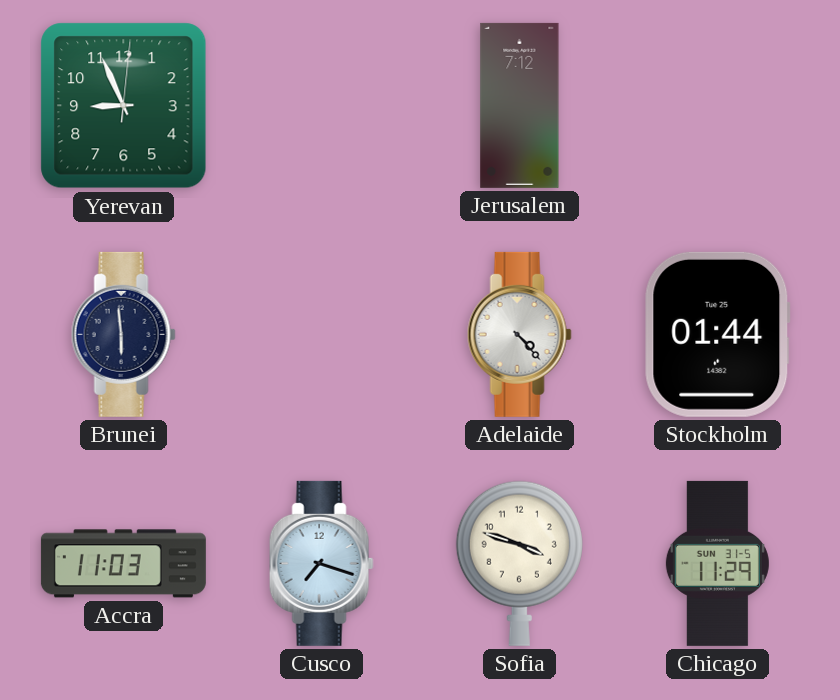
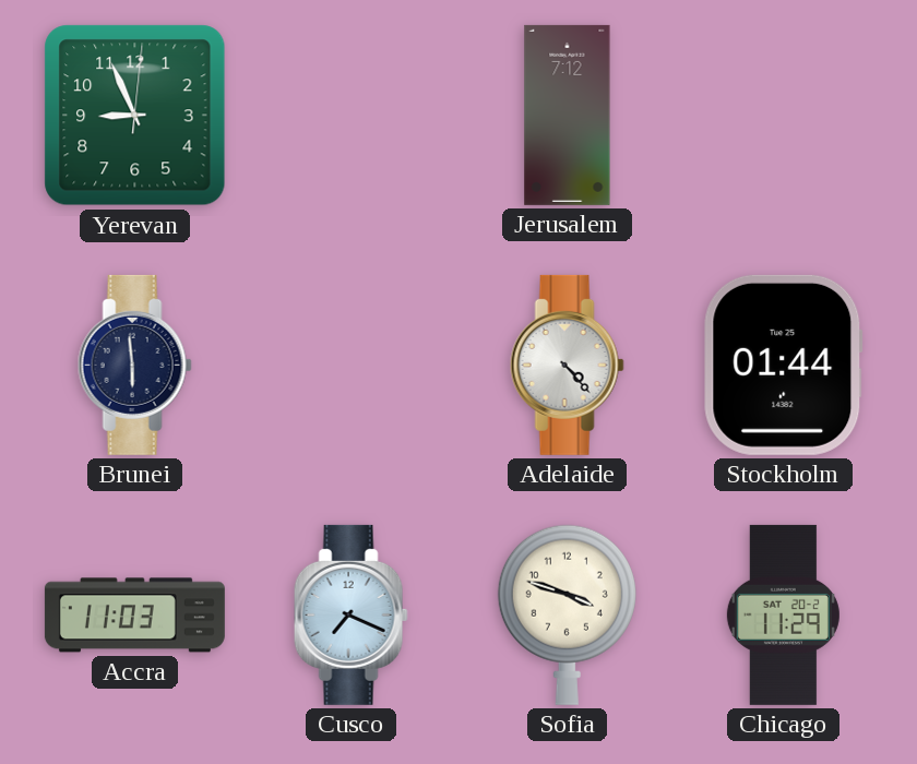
Cusco: 7:18 -> 7:19
Chicago date: SUN 31-5 -> SAT 20-2
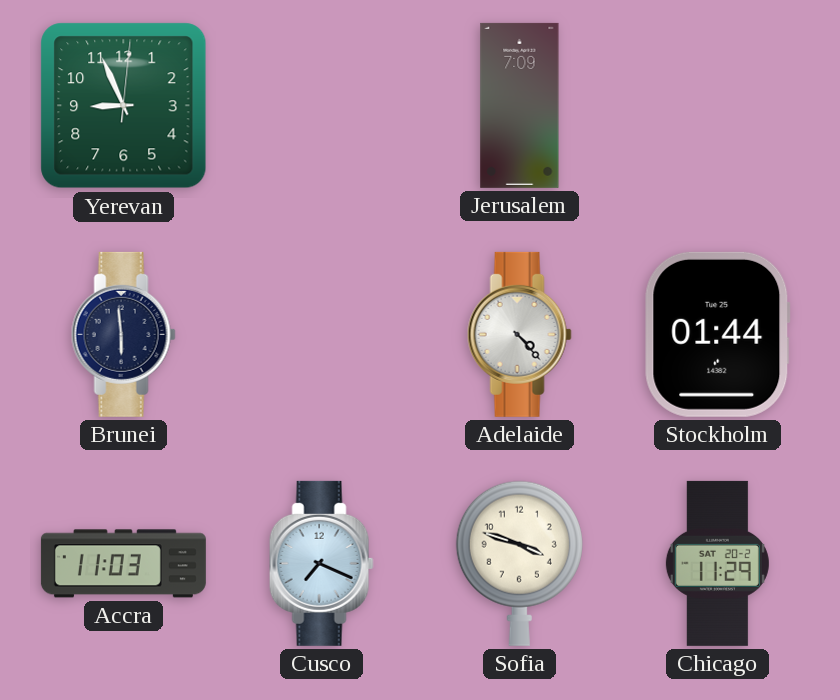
Jerusalem: 7:12 -> 7:09
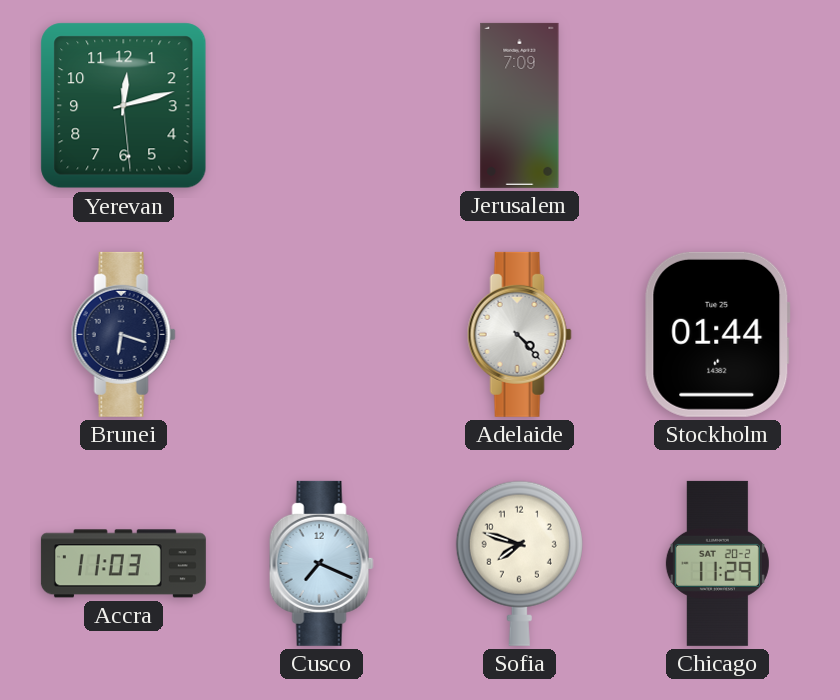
Yerevan: 8:56 -> 12:12
Brunei: 5:59 -> 6:18
Sofia: 3:48 -> 7:48
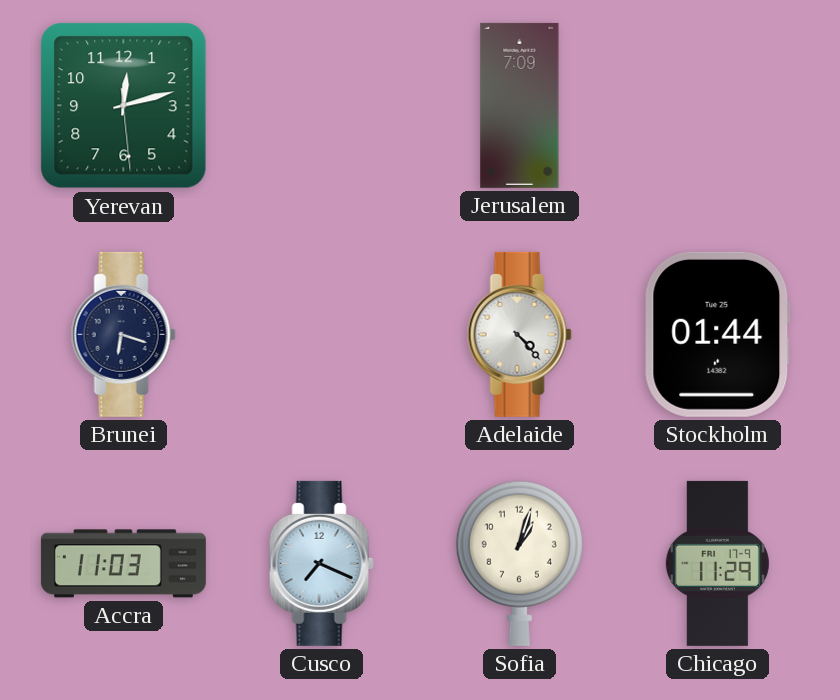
Sofia: 7:48 -> 1:03
Chicago date: SAT 20-2 -> FRI 17-9
